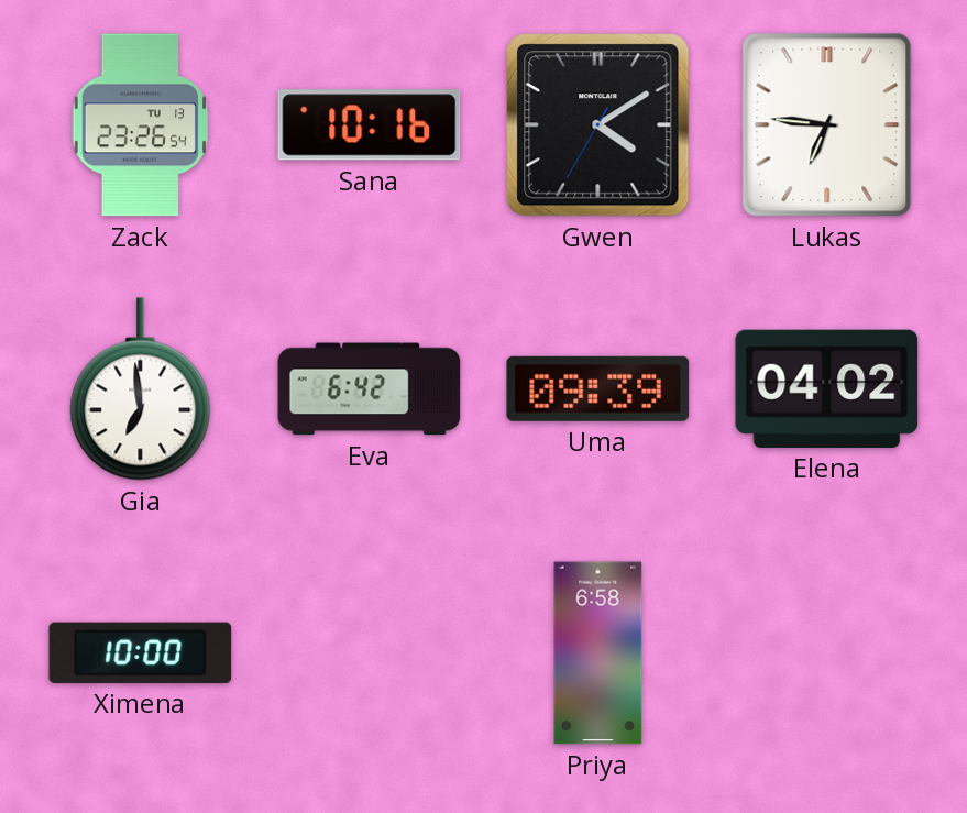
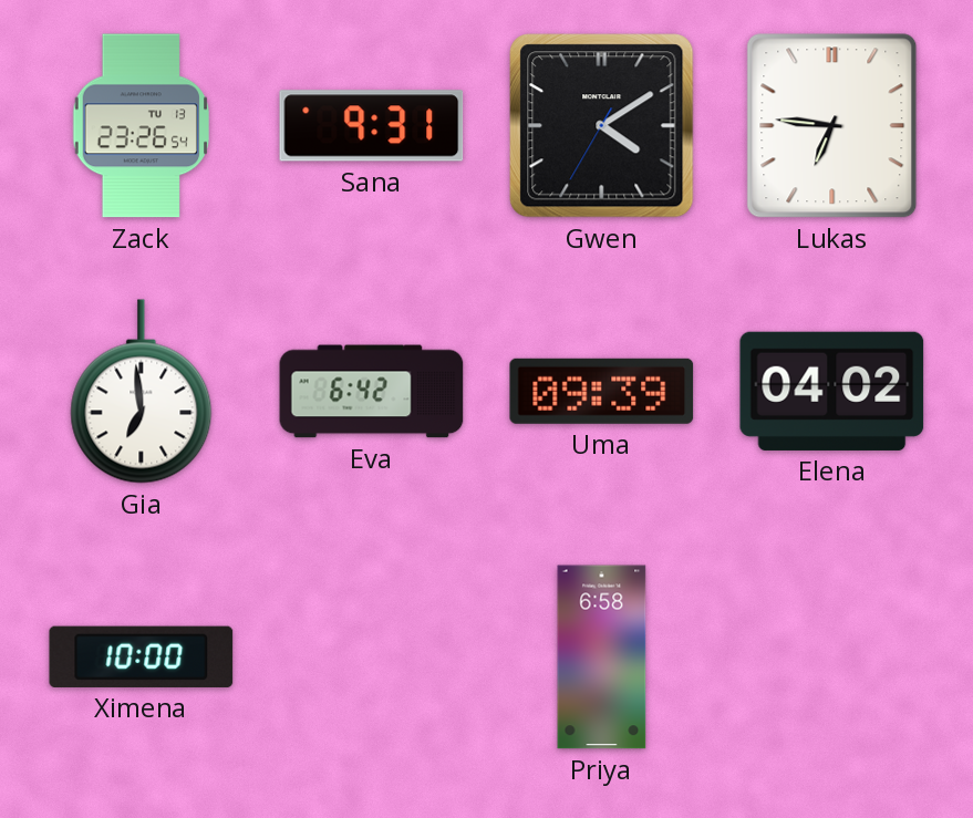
Sana: 10:16 -> 9:31
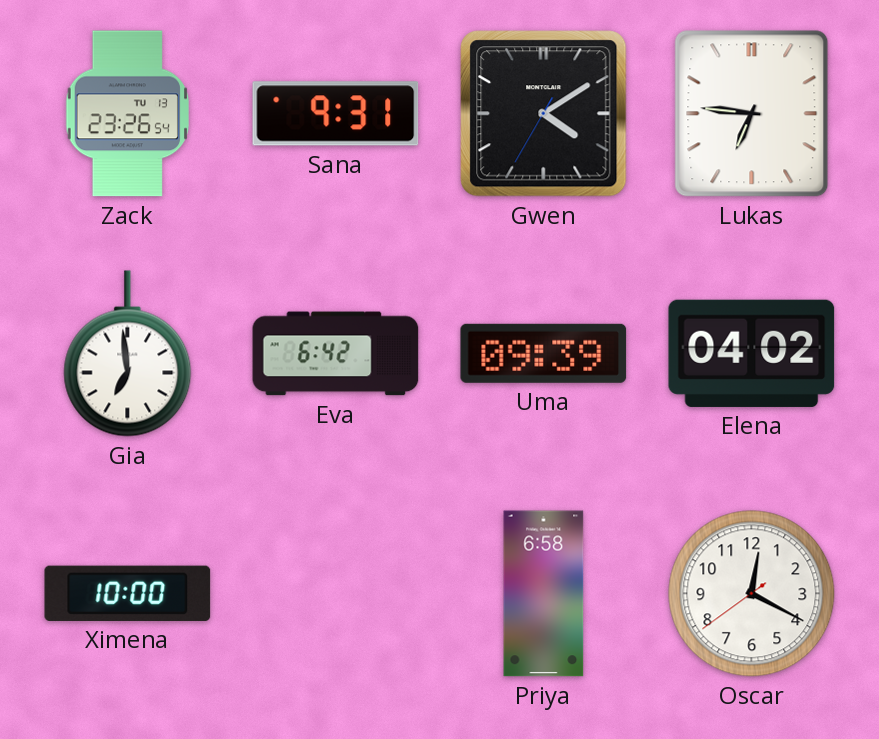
Oscar: none -> 12:19
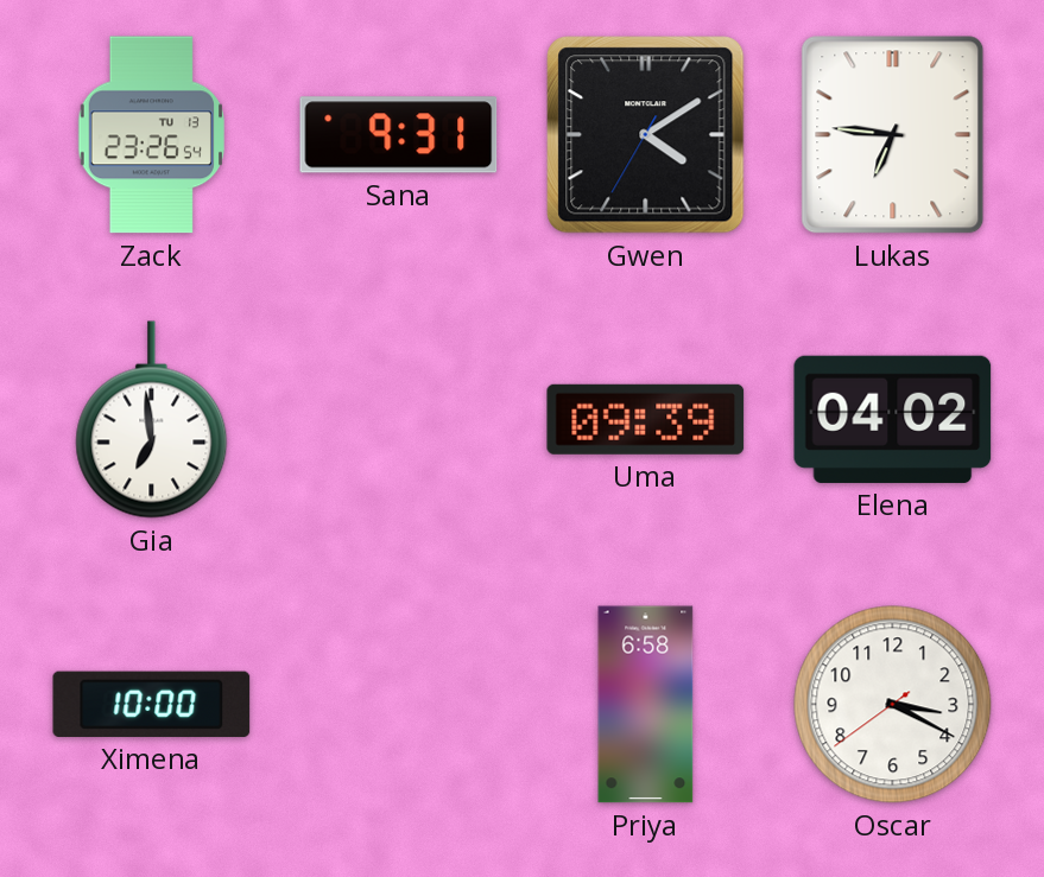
Eva: 6:42 -> none
Oscar: 12:19 -> 3:19
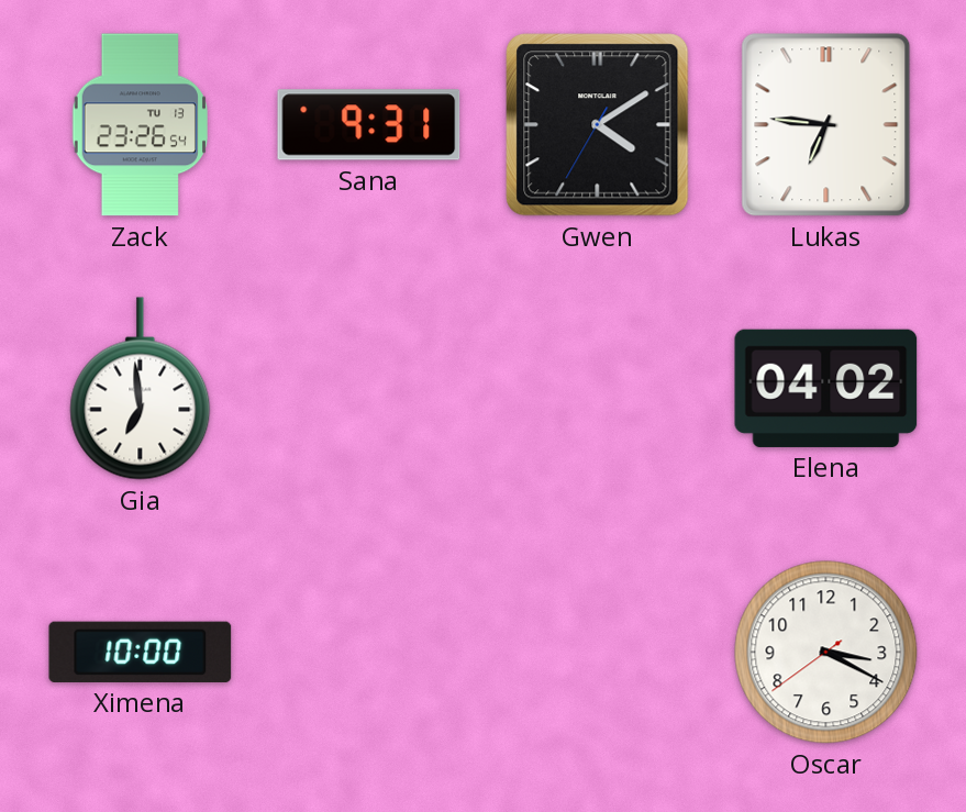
Uma: 09:39 -> none
Priya: 6:58 -> none
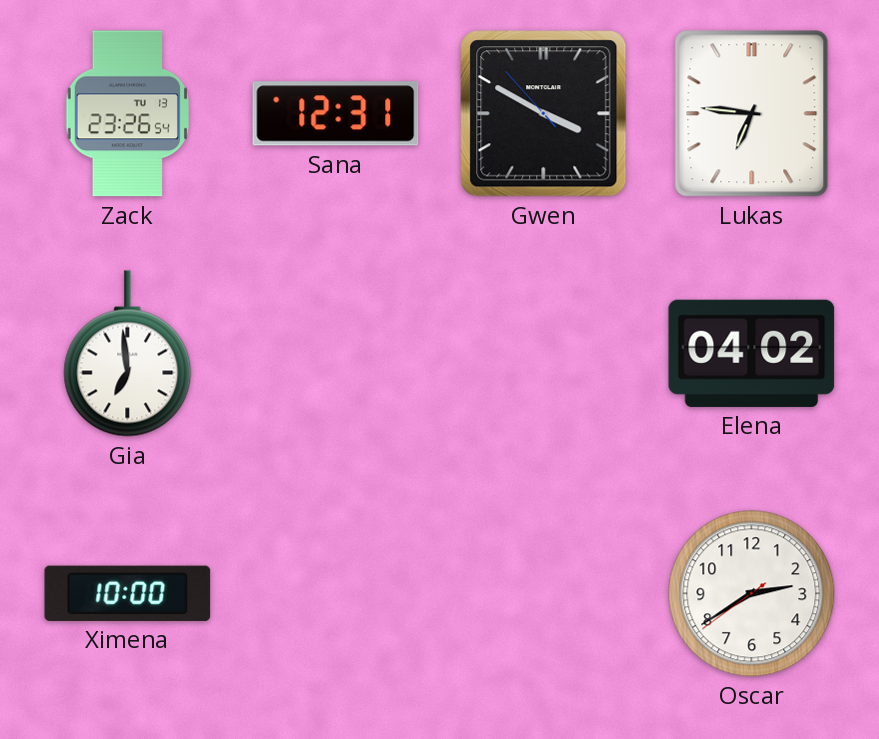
Sana: 9:31 -> 12:31
Gwen: 4:09 -> 3:49
Oscar: 3:19 -> 2:39
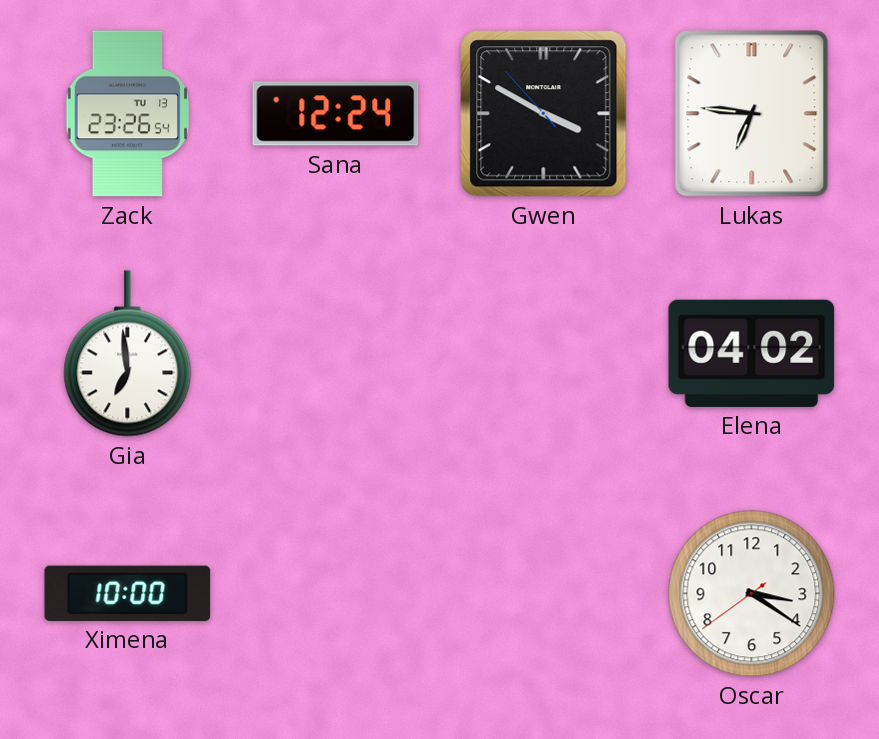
Sana: 12:31 -> 12:24
Oscar: 2:39 -> 3:20
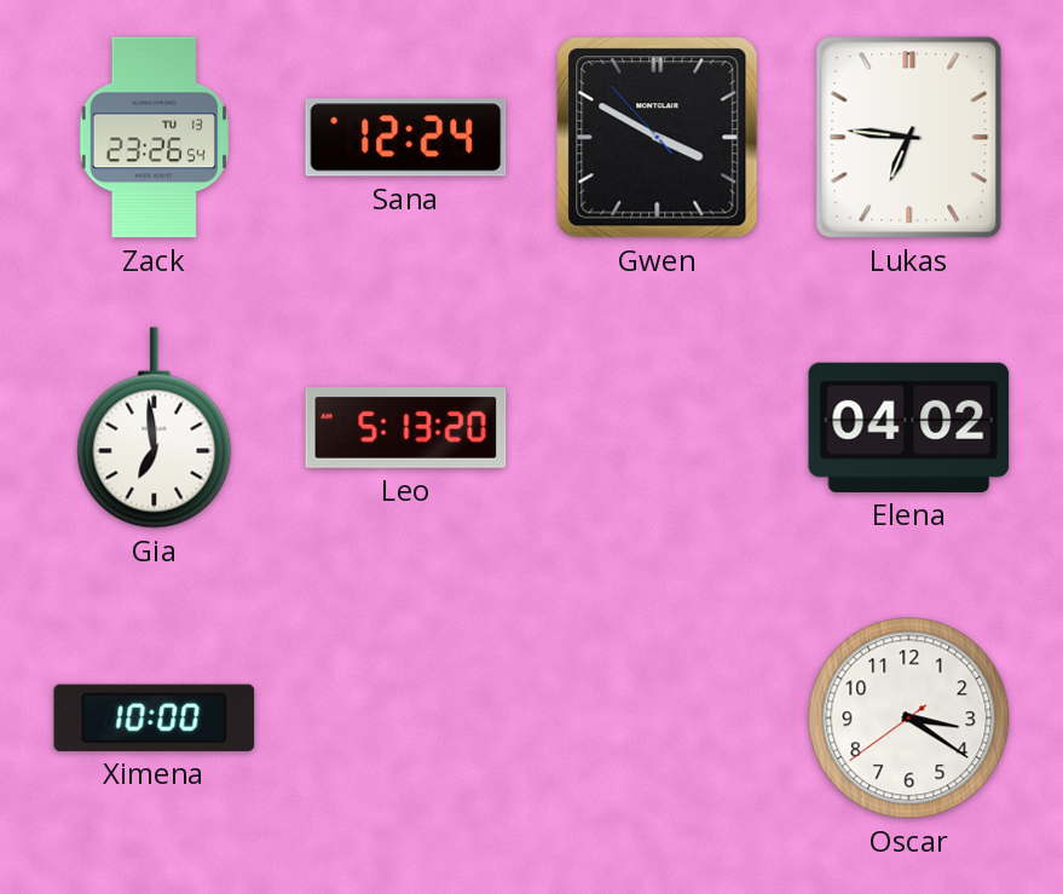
Leo: none -> 5:13
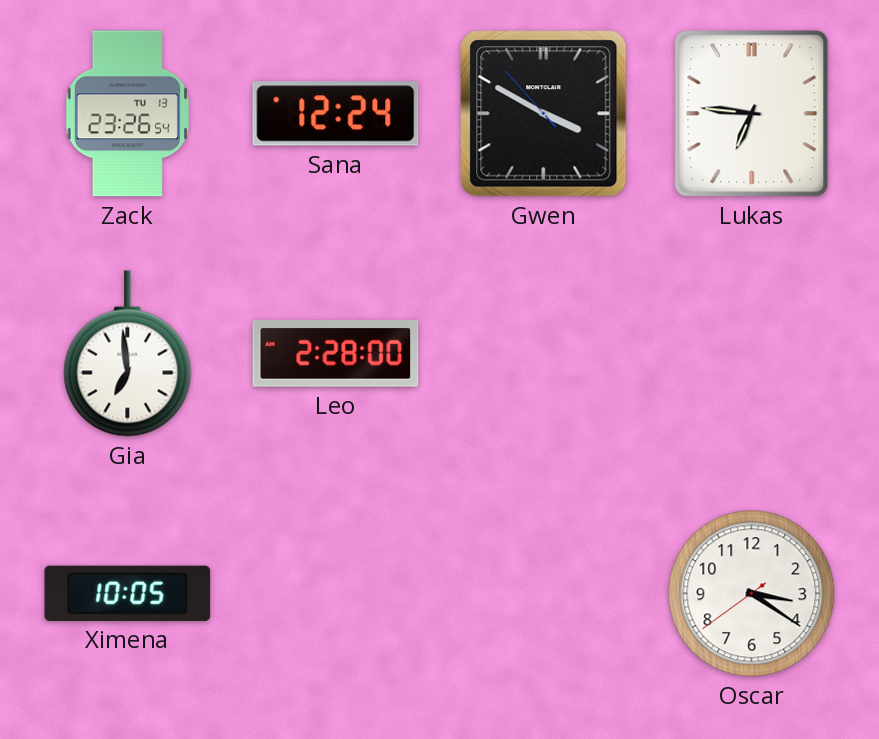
Leo: 5:13 -> 2:28
Elena: 04:02 -> none
Ximena: 10:00 -> 10:05
